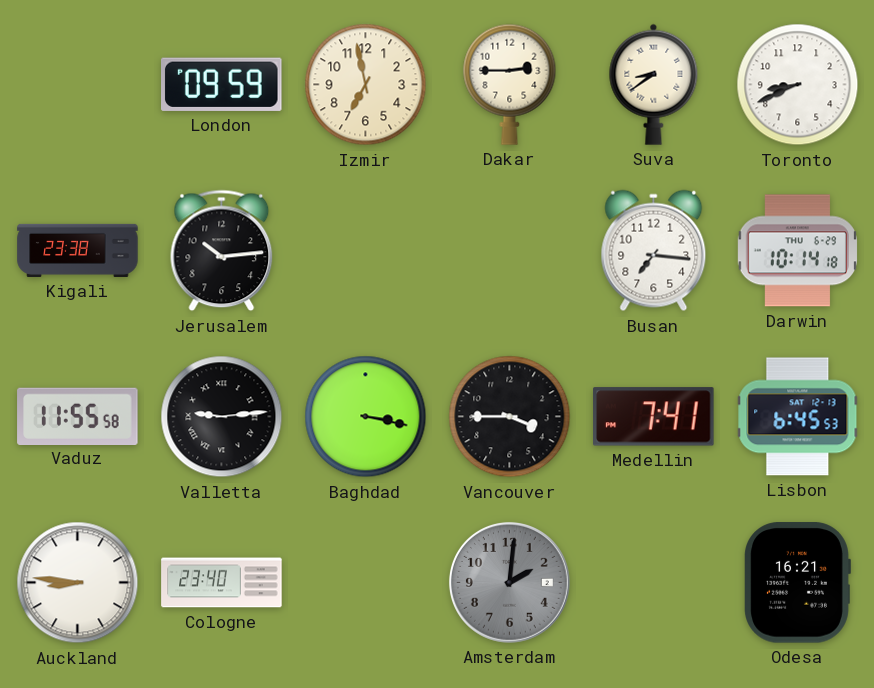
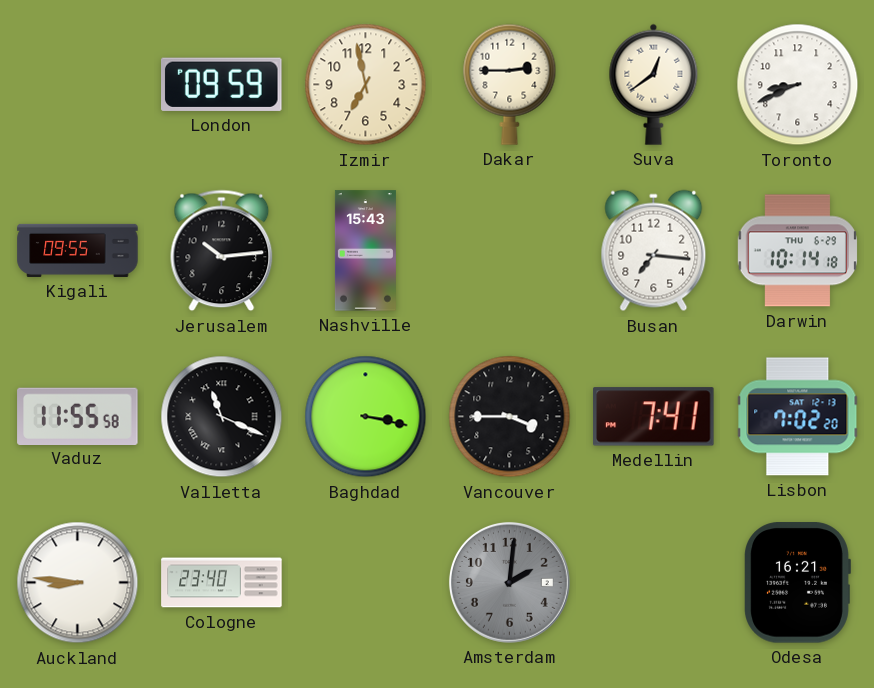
Suva: 8:39 -> 12:39
Kigali: 23:38 -> 09:55
Nashville: none -> 15:43
Valletta: 9:14 -> 11:19
Lisbon: 6:45 -> 7:02
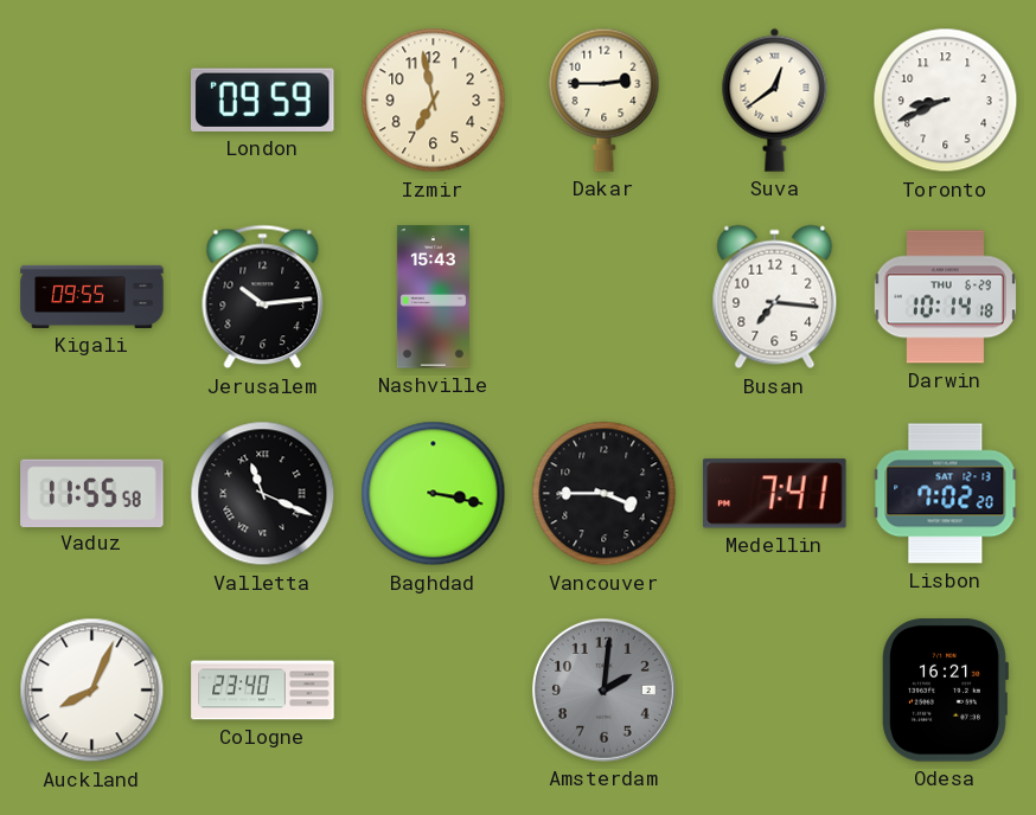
Auckland: 8:46 -> 8:04
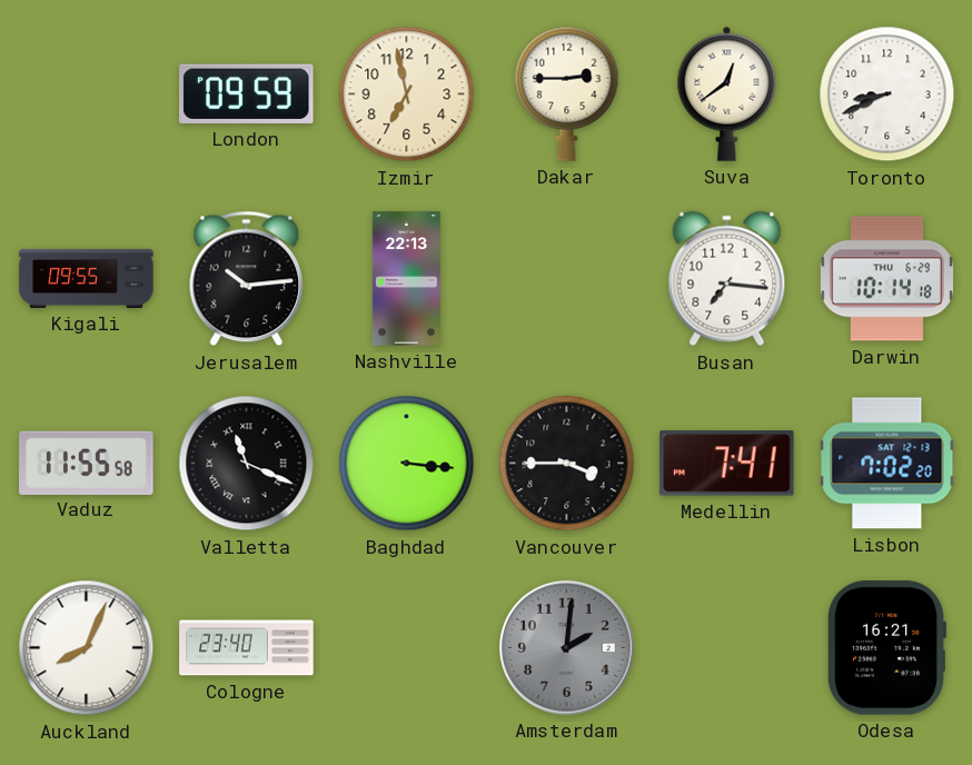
Nashville: 15:43 -> 22:13
Baghdad: 3:17 -> 3:16
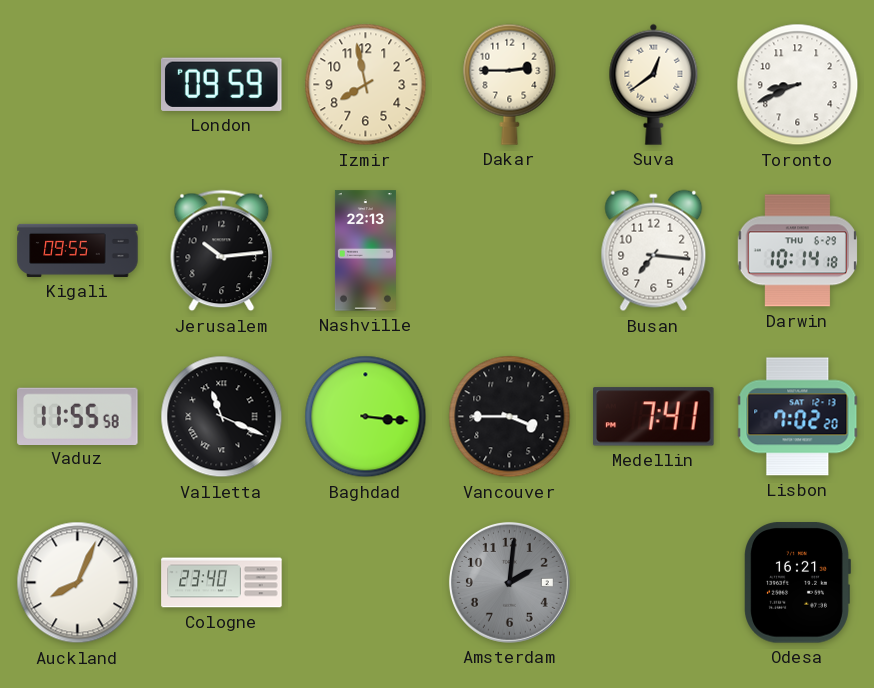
Izmir: 6:58 -> 7:58
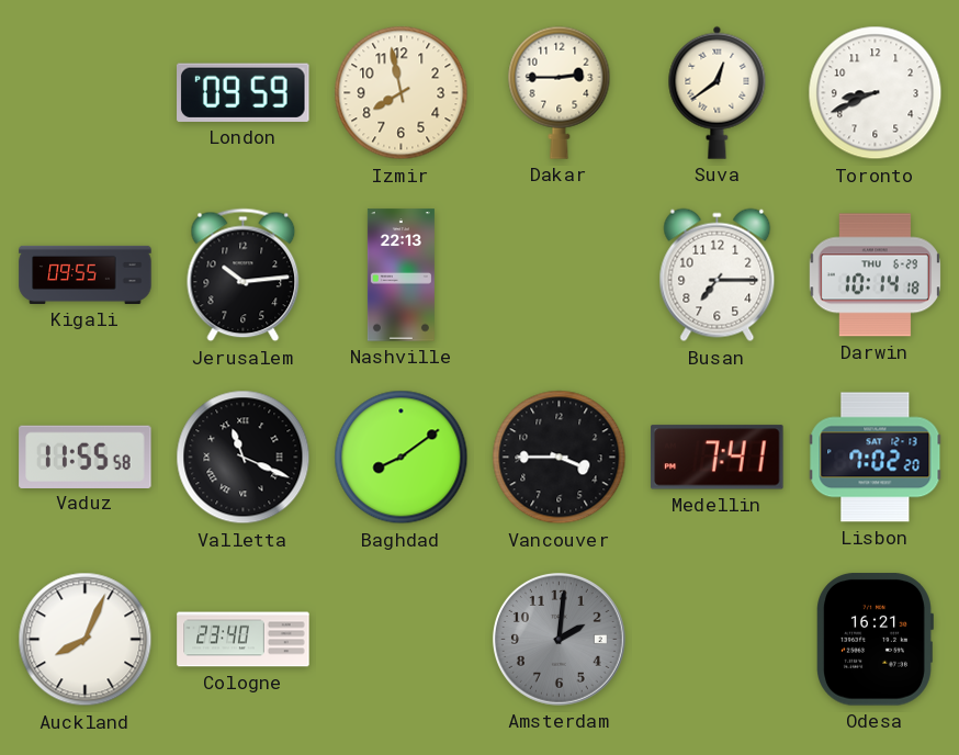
Busan: 7:16 -> 7:15
Baghdad: 3:16 -> 8:09
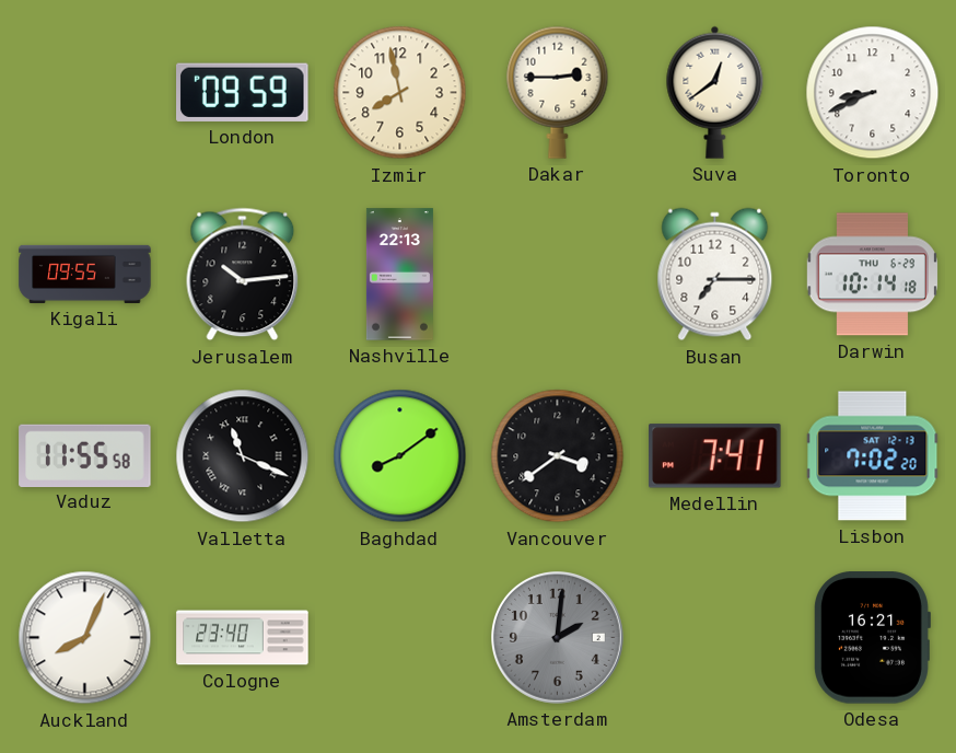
Vancouver: 3:45 -> 3:39
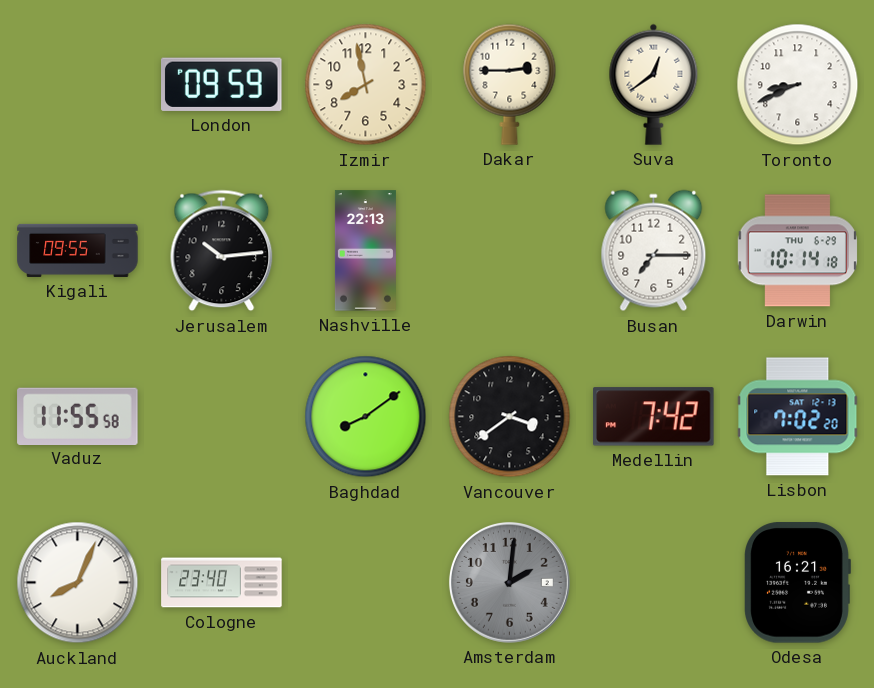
Valletta: 11:19 -> none
Medellin: 7:41 -> 7:42
